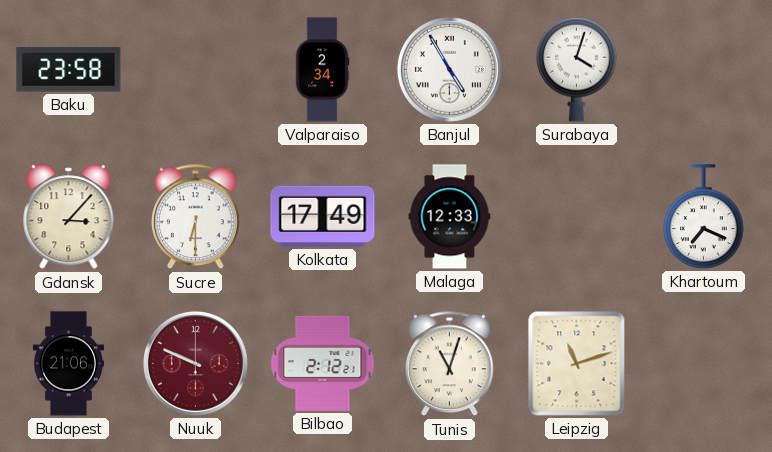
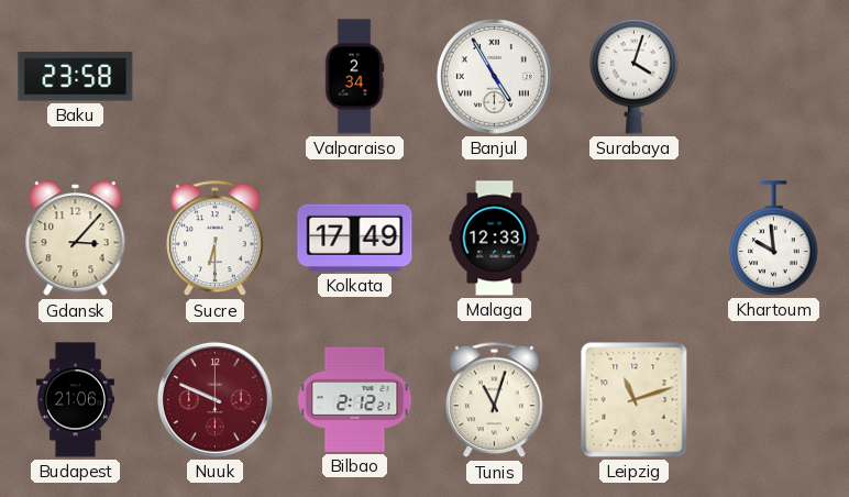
Khartoum: 7:19 -> 9:59
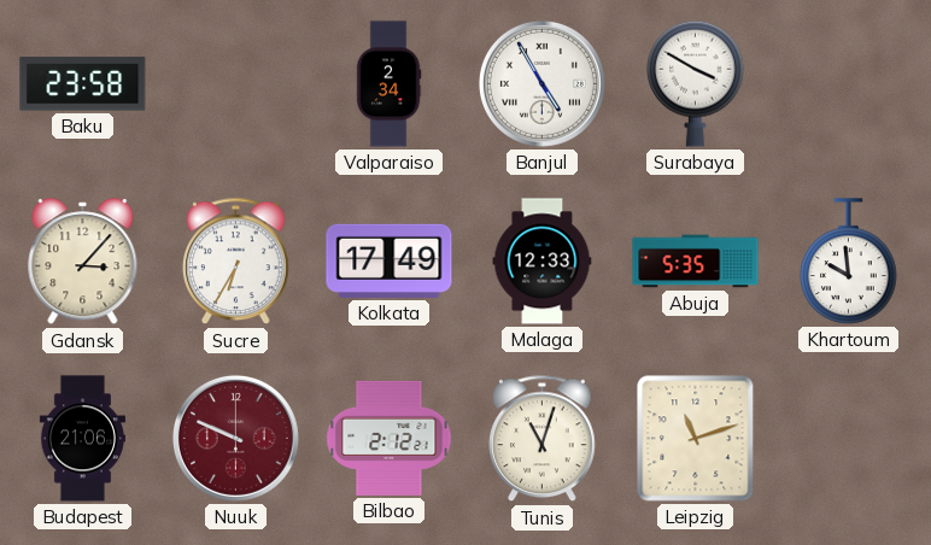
Surabaya: 4:03 -> 3:50
Sucre: 6:30 -> 6:35
Abuja: none -> 5:35
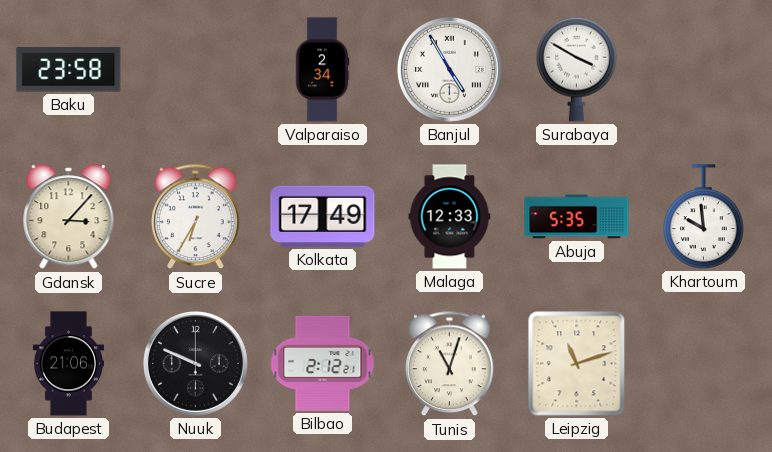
Nuuk dial: burgundy -> black
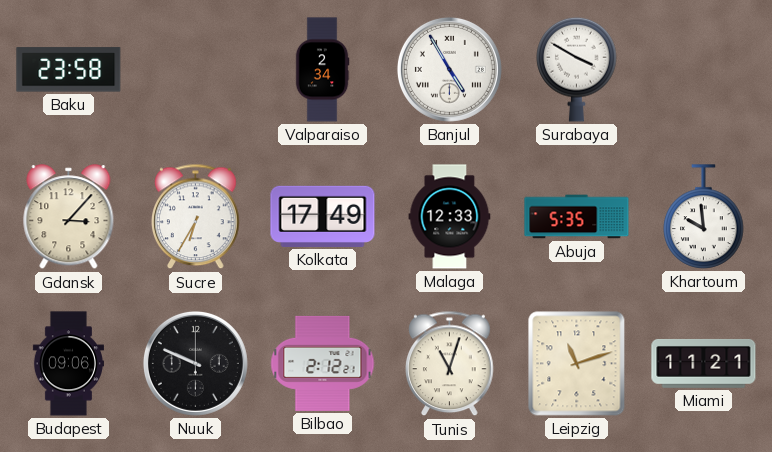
Budapest: 21:06 -> 09:06
Miami: none -> 11:21
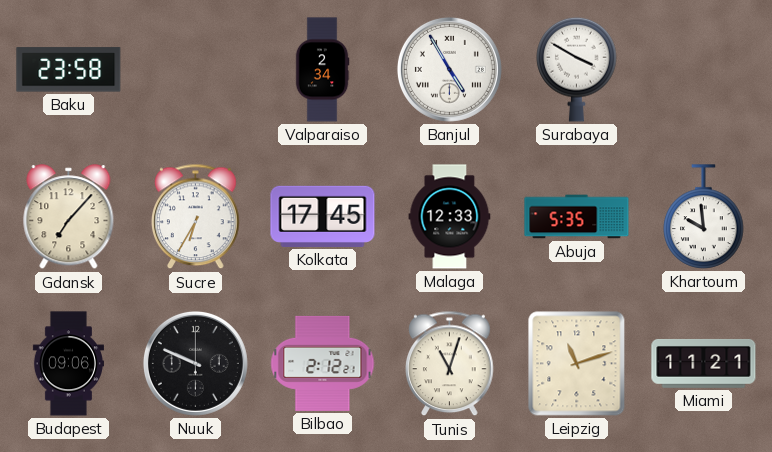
Gdansk: 3:07 -> 7:07
Kolkata: 17:49 -> 17:45
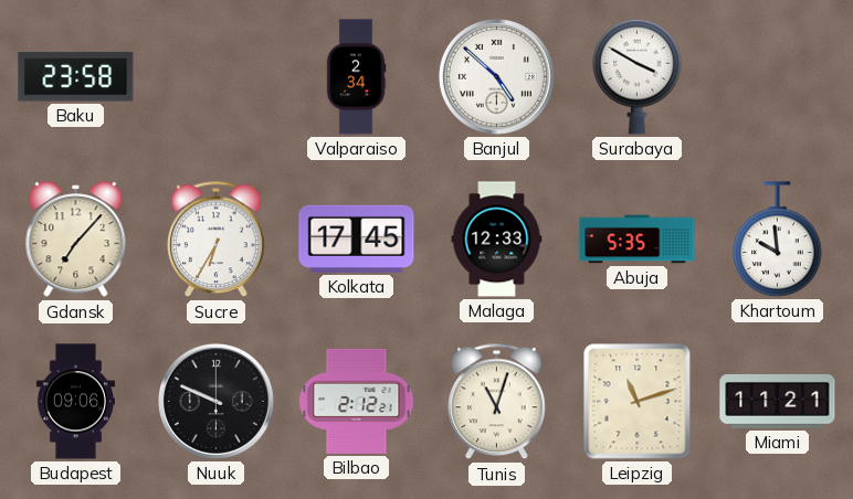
Banjul: 4:55 -> 4:52
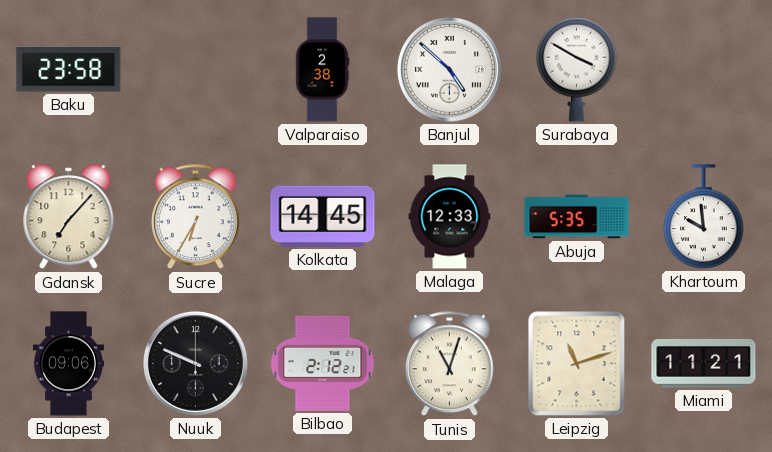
Valparaiso: 2:34 -> 2:38
Kolkata: 17:45 -> 14:45
